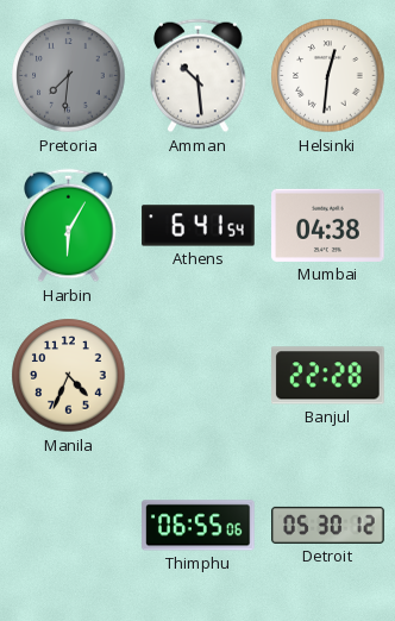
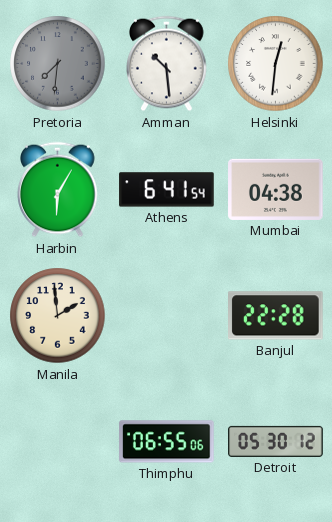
Manila: 4:34 -> 1:59
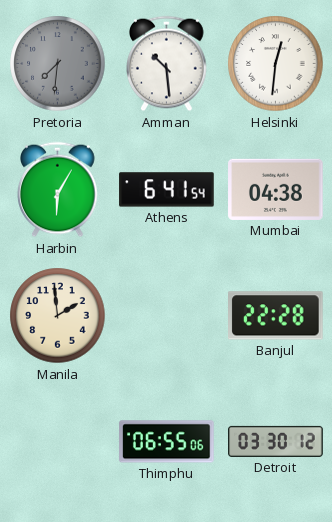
Detroit: 05:30 -> 03:30
